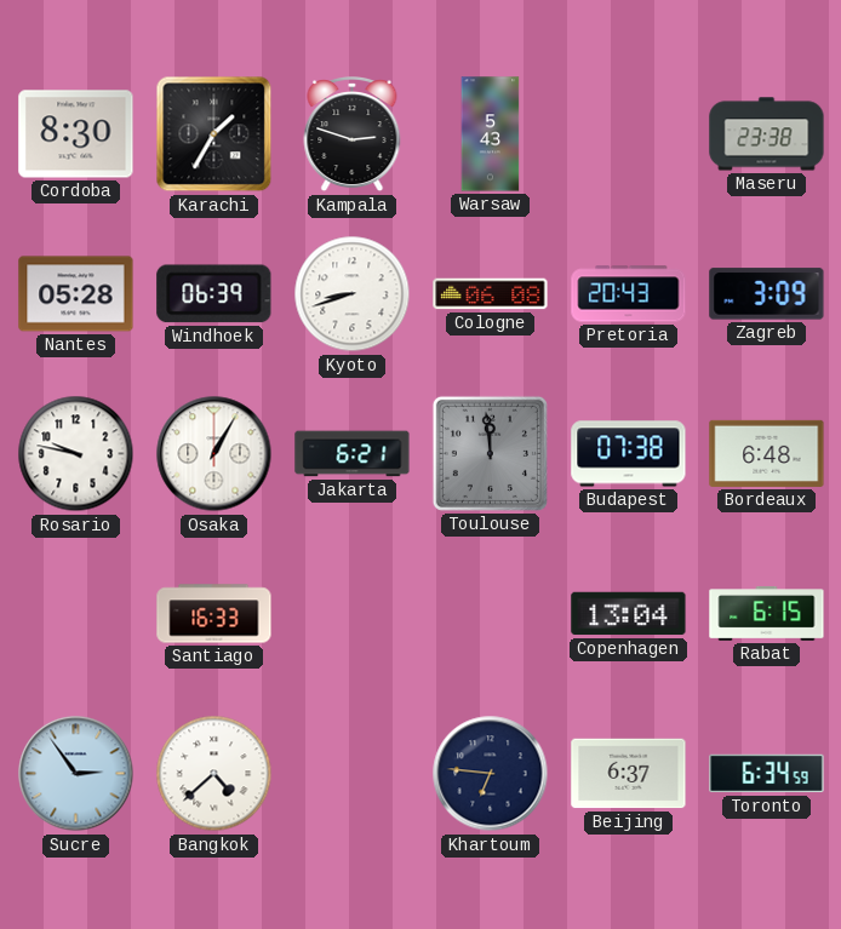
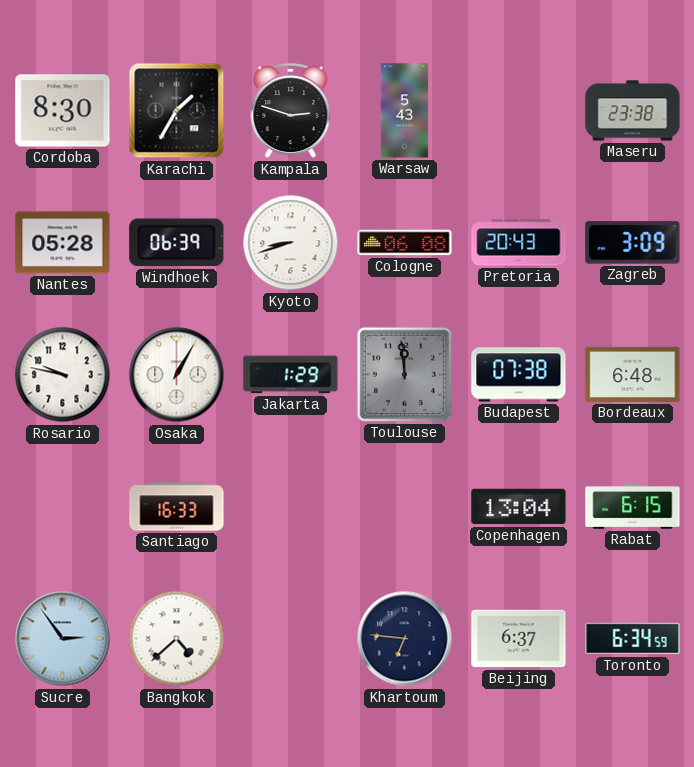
Jakarta: 6:21 -> 1:29
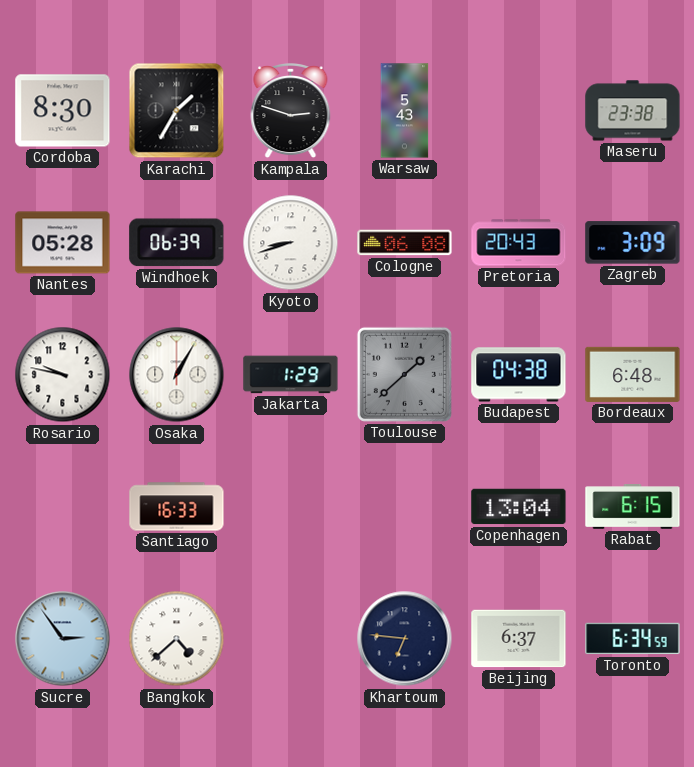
Toulouse: 11:59 -> 1:38
Budapest: 07:38 -> 04:38
